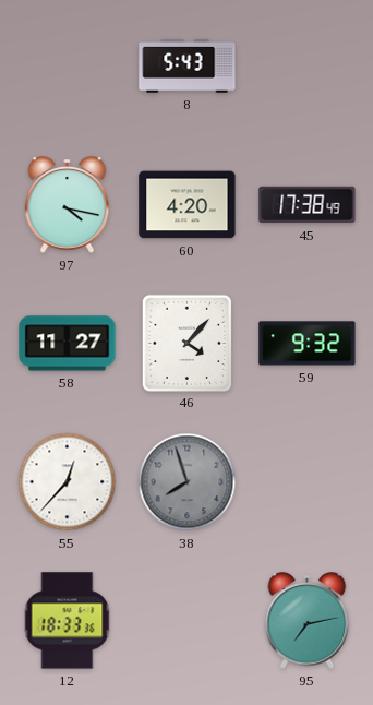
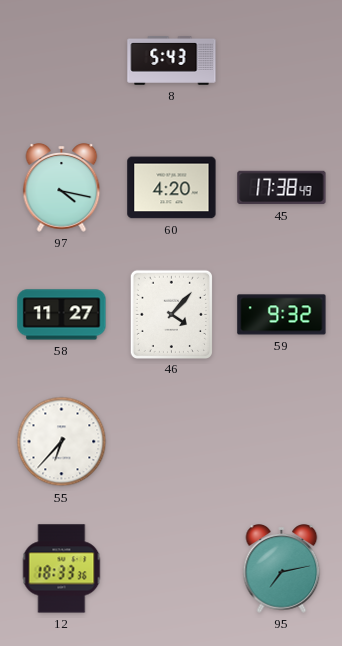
55: 12:37 -> 6:37
38: 7:57 -> none
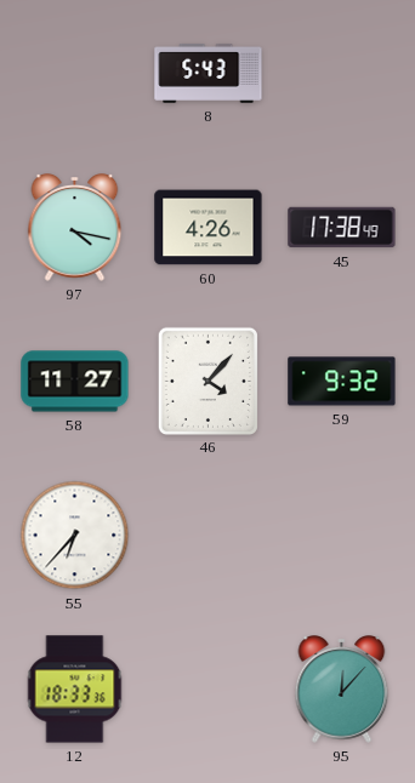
60: 4:20 -> 4:26
95: 7:13 -> 12:07
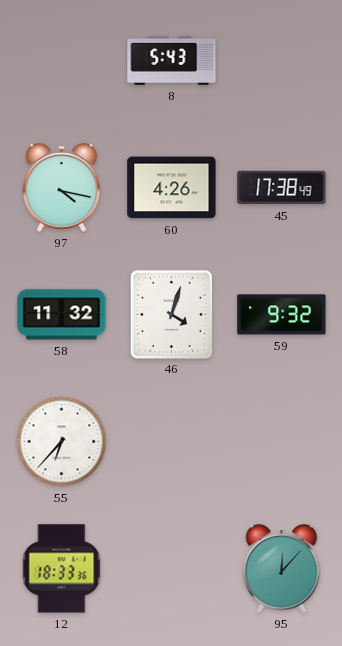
58: 11:27 -> 11:32
46: 4:07 -> 4:03
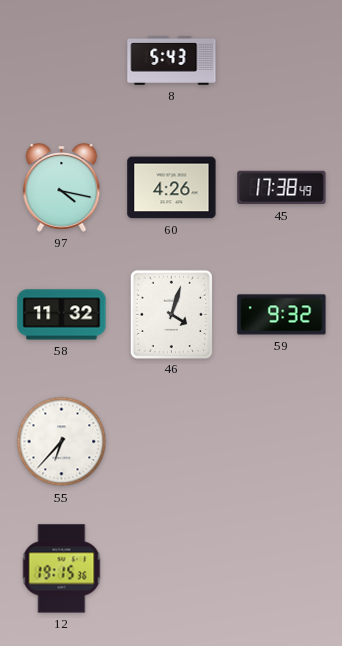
12: 18:33 -> 19:15
95: 12:07 -> none
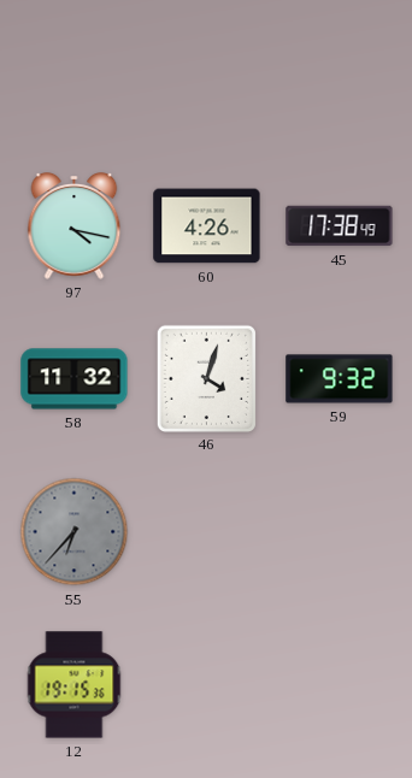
8: 5:43 -> none
55 dial: white -> grey
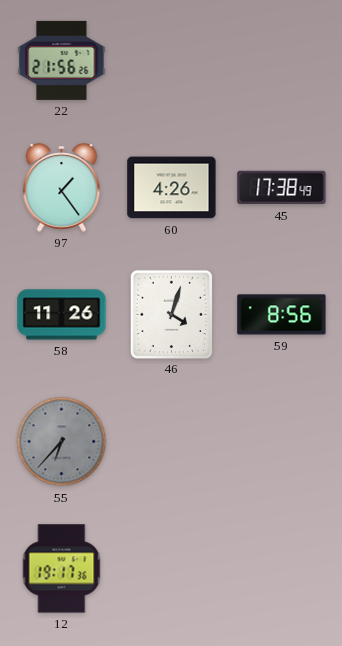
22: none -> 21:56
97: 4:17 -> 1:24
58: 11:32 -> 11:26
59: 9:32 -> 8:56
12: 19:15 -> 19:17
